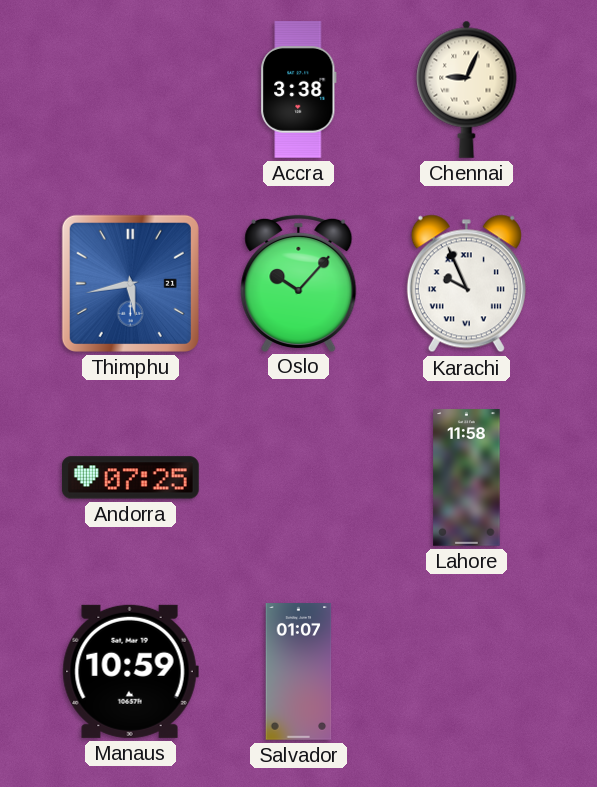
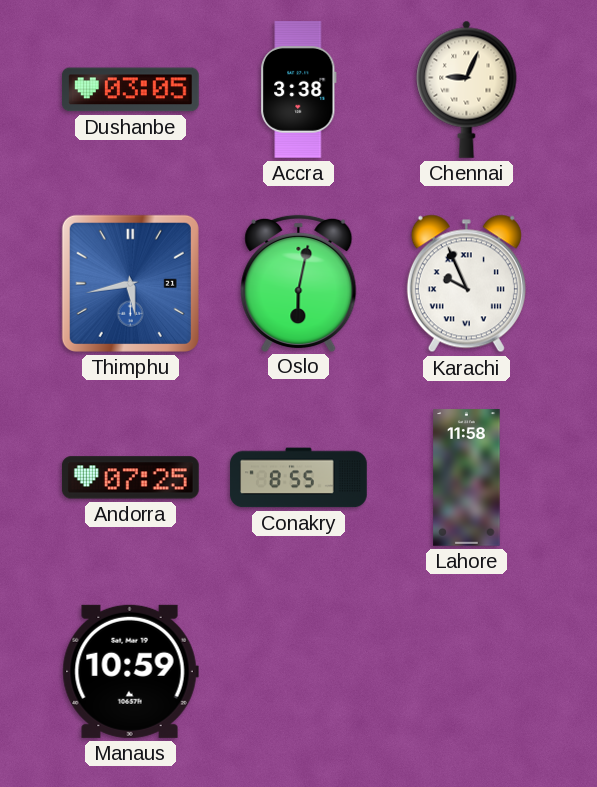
Dushanbe: none -> 03:05
Oslo: 10:07 -> 6:02
Conakry: none -> 8:55
Salvador: 01:07 -> none
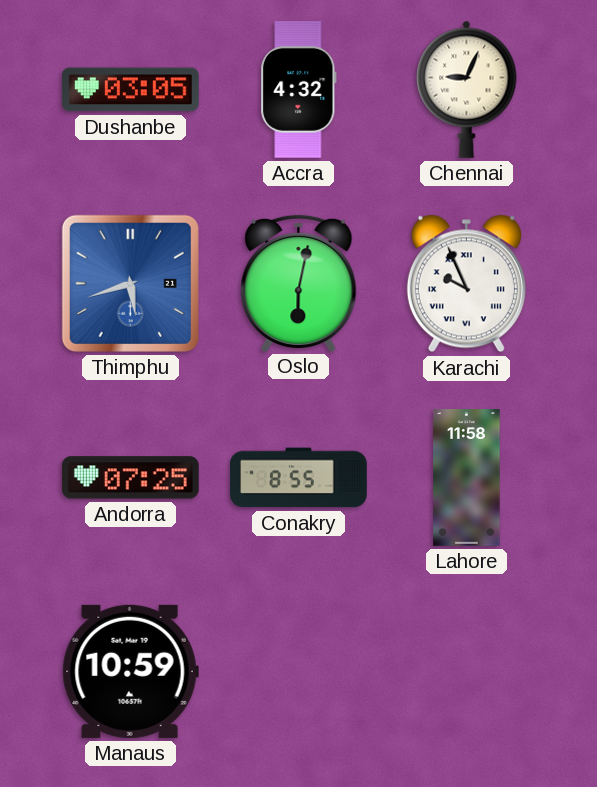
Accra: 3:38 -> 4:32
Thimphu: 5:43 -> 5:42
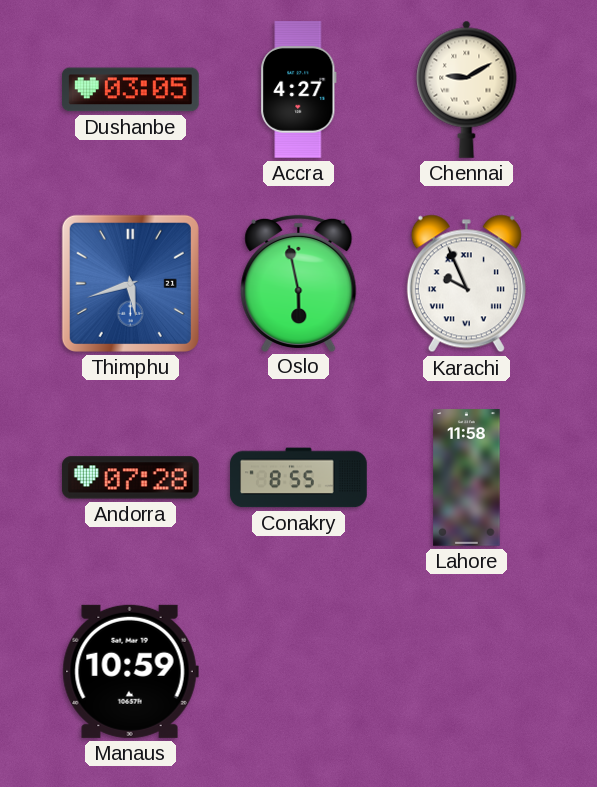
Accra: 4:32 -> 4:27
Chennai: 9:04 -> 9:10
Oslo: 6:02 -> 5:58
Andorra: 07:25 -> 07:28
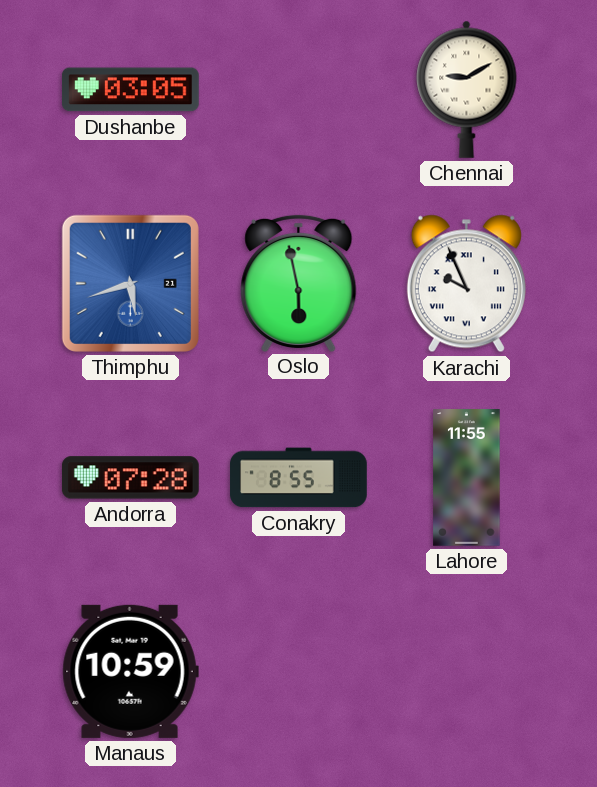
Accra: 4:27 -> none
Lahore: 11:58 -> 11:55
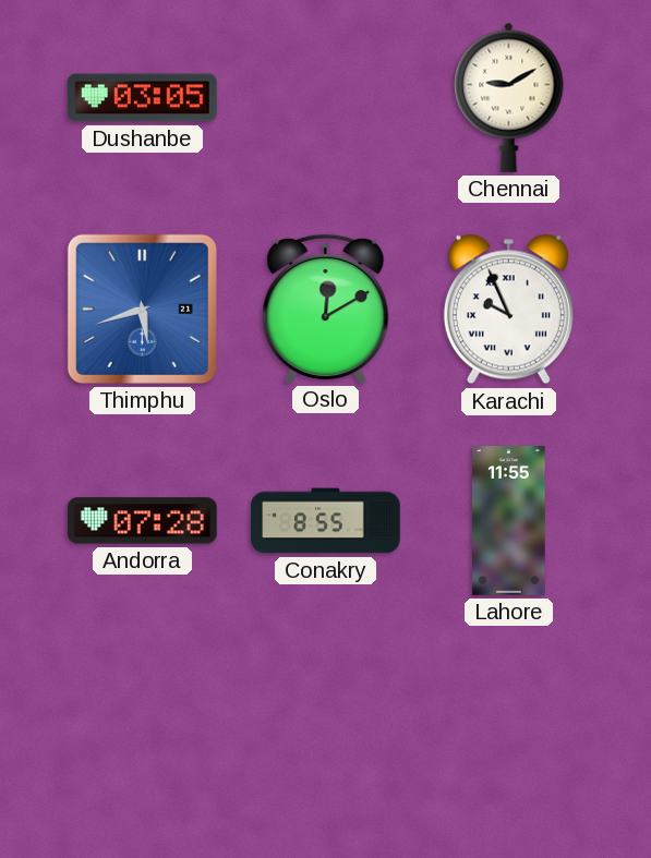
Oslo: 5:58 -> 12:10
Manaus: 10:59 -> none
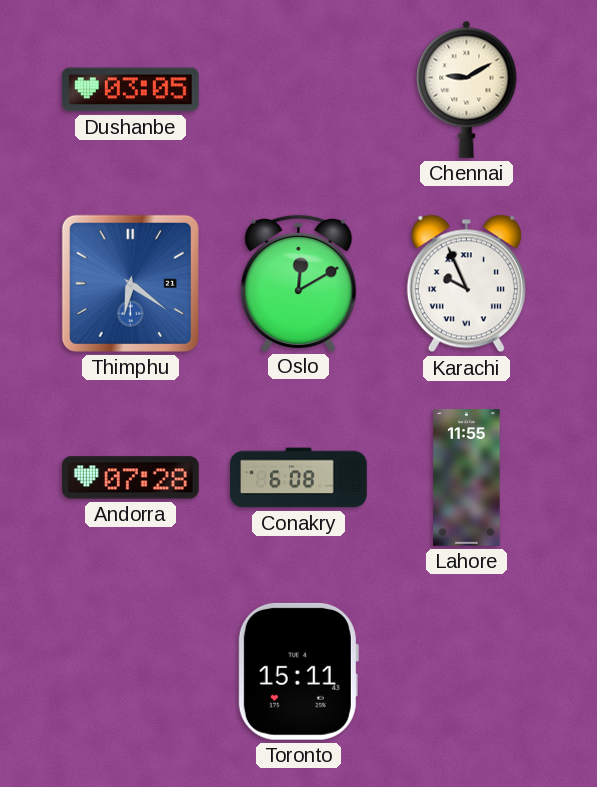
Thimphu: 5:42 -> 6:21
Conakry: 8:55 -> 6:08
Toronto: none -> 15:11
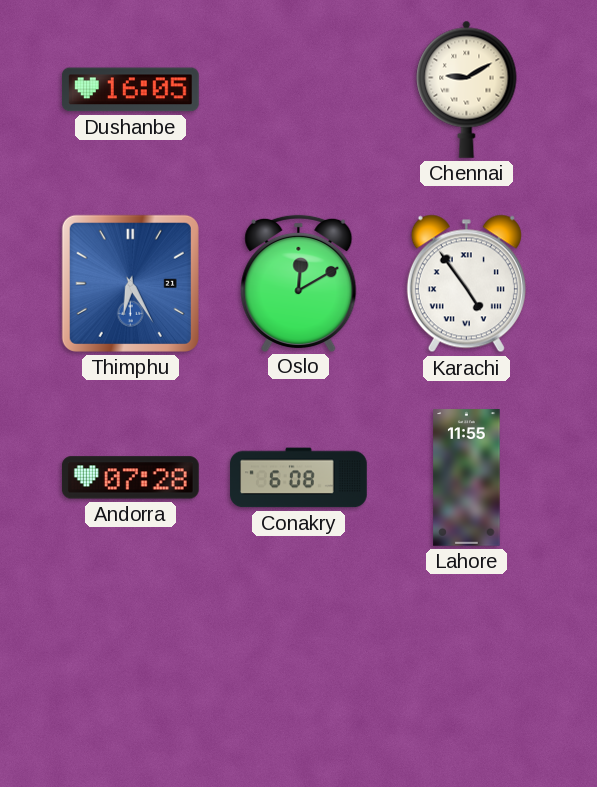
Dushanbe: 03:05 -> 16:05
Thimphu: 6:21 -> 6:25
Karachi: 9:56 -> 4:54
Toronto: 15:11 -> none
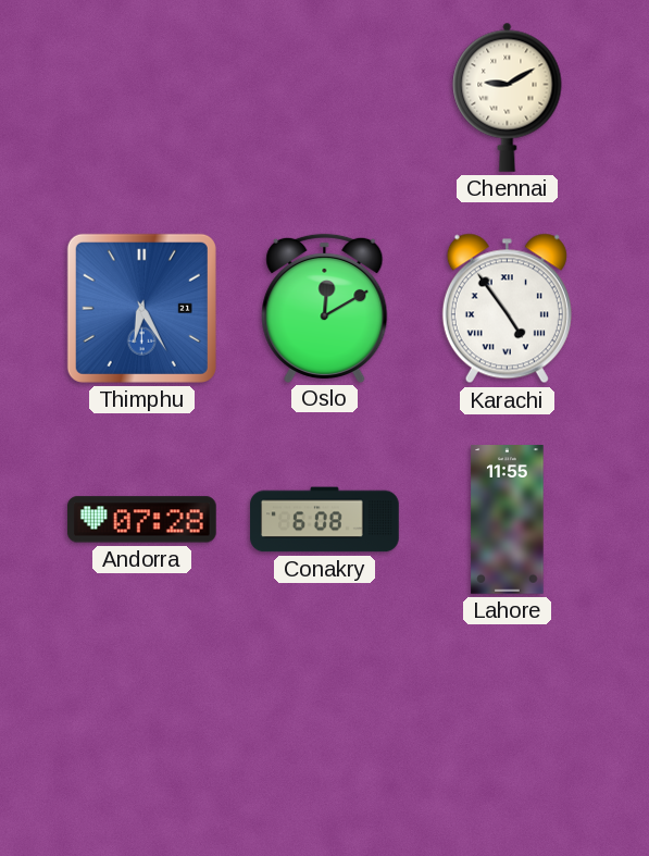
Dushanbe: 16:05 -> none
